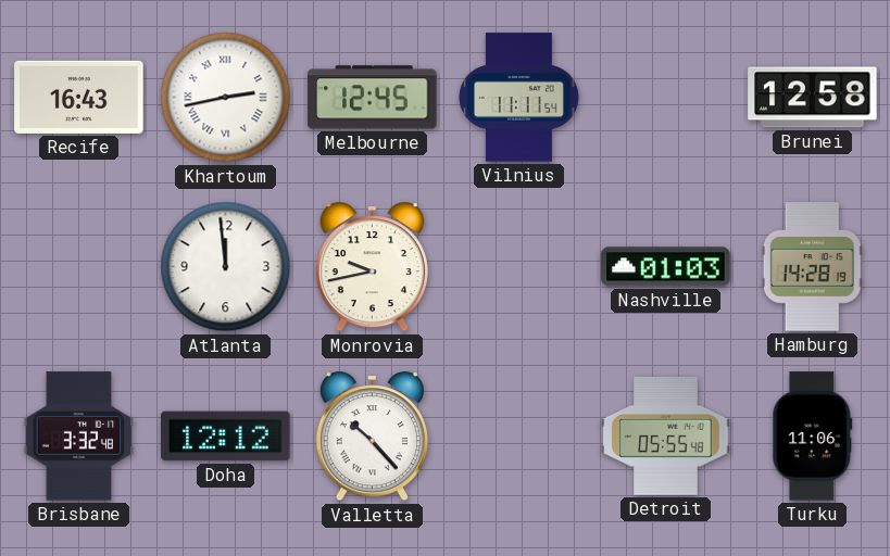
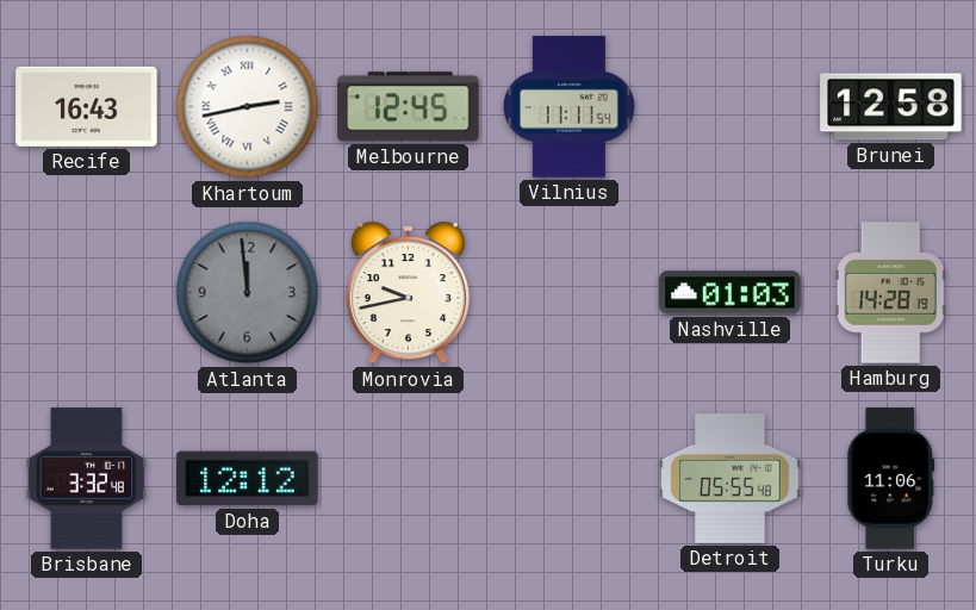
Atlanta dial: white -> grey
Valletta: 10:23 -> none
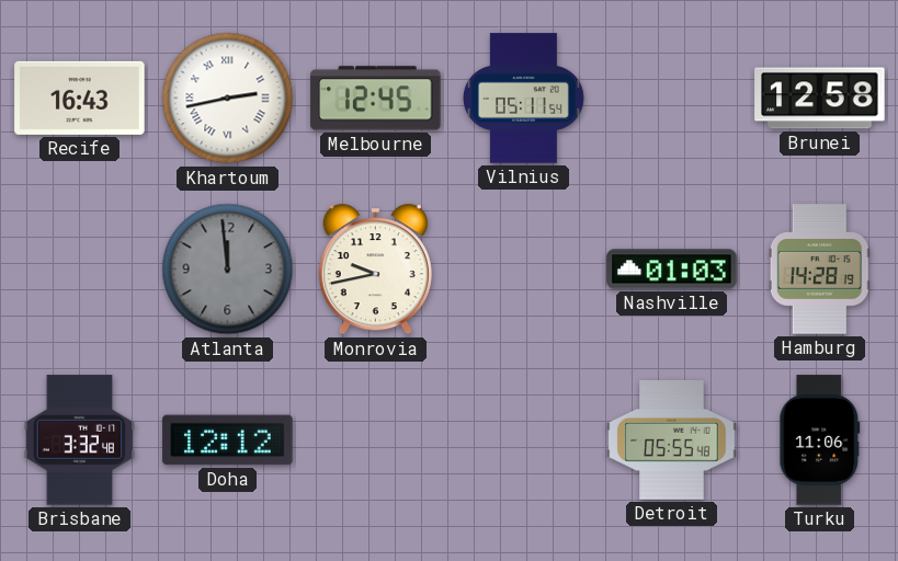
Vilnius: 11:11 -> 05:11
